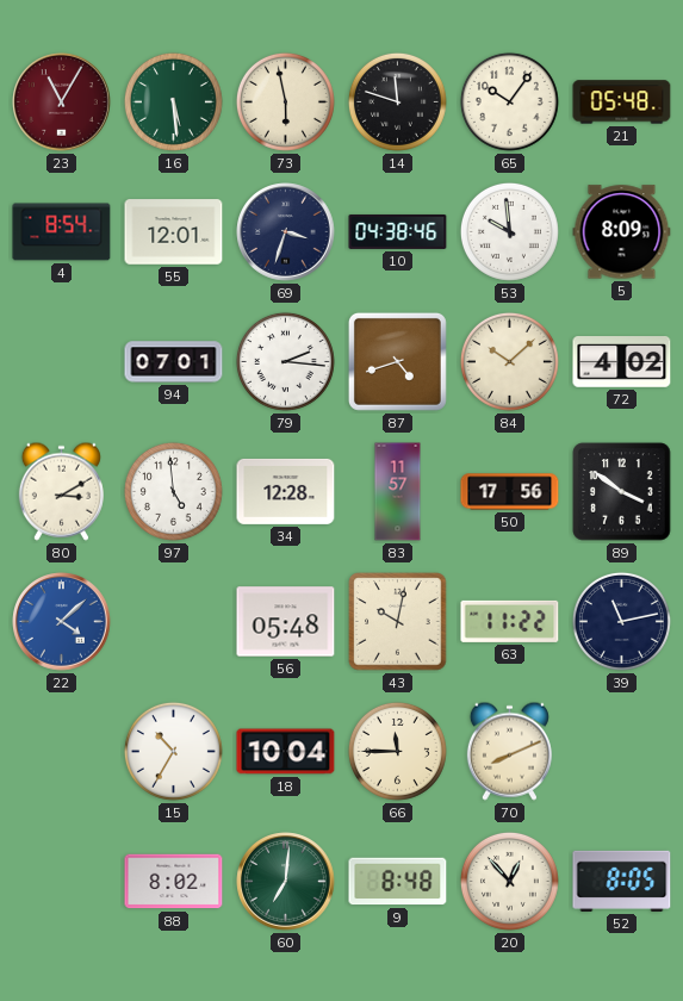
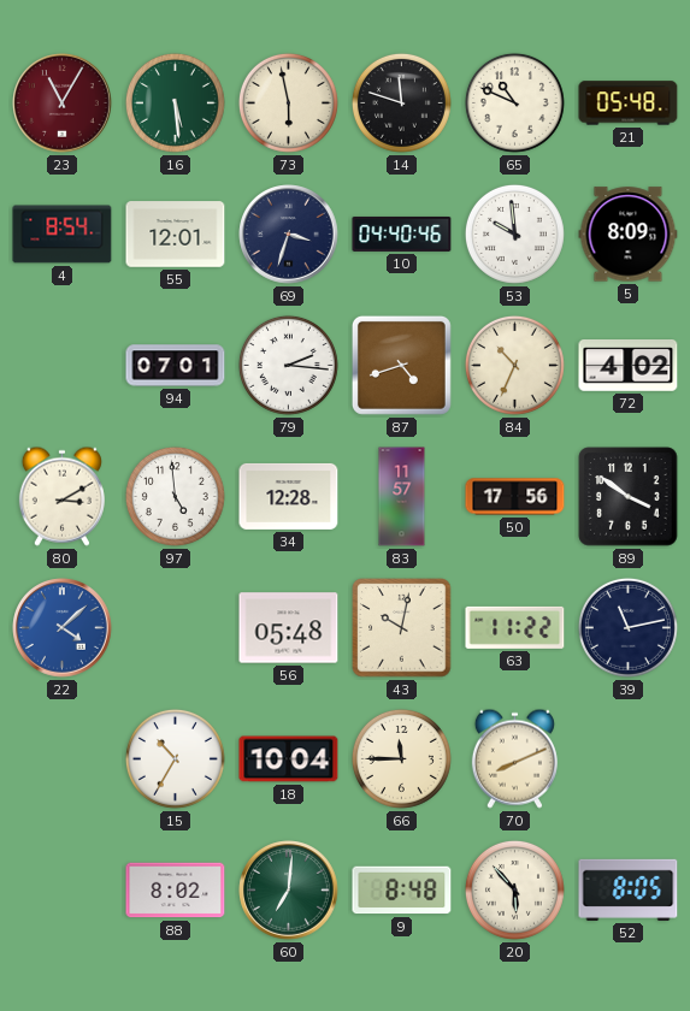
65: 10:06 -> 10:49
10: 04:38 -> 04:40
84: 10:08 -> 10:34
20: 12:53 -> 5:53
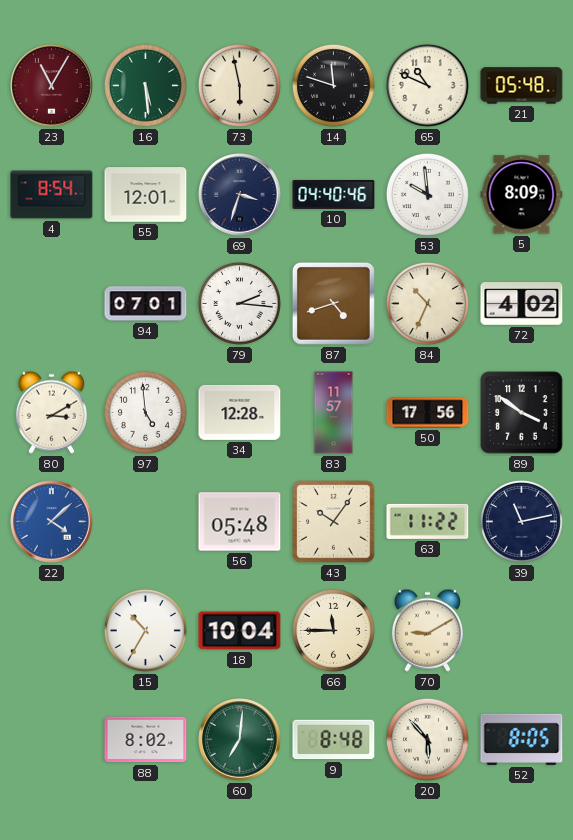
43: 10:02 -> 10:06
70: 8:11 -> 9:10
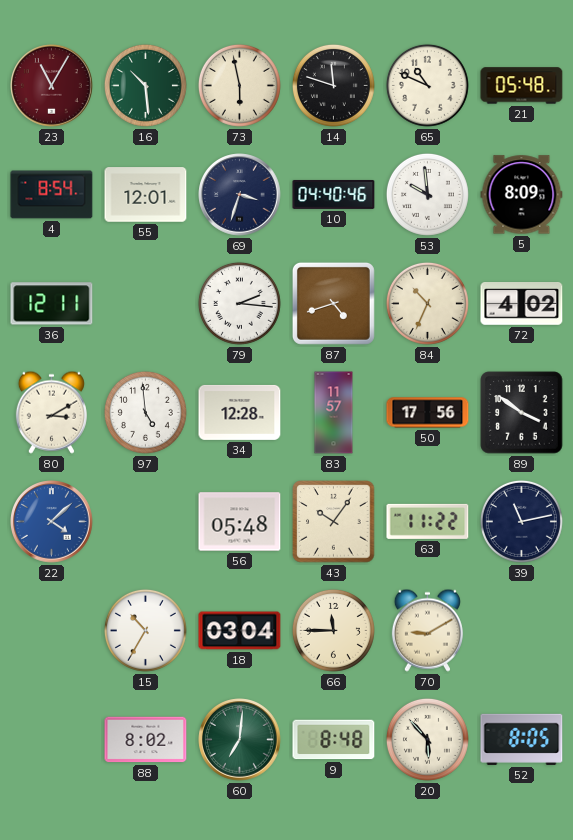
16: 5:29 -> 10:29
36: none -> 12:11
94: 07:01 -> none
18: 10:04 -> 03:04
